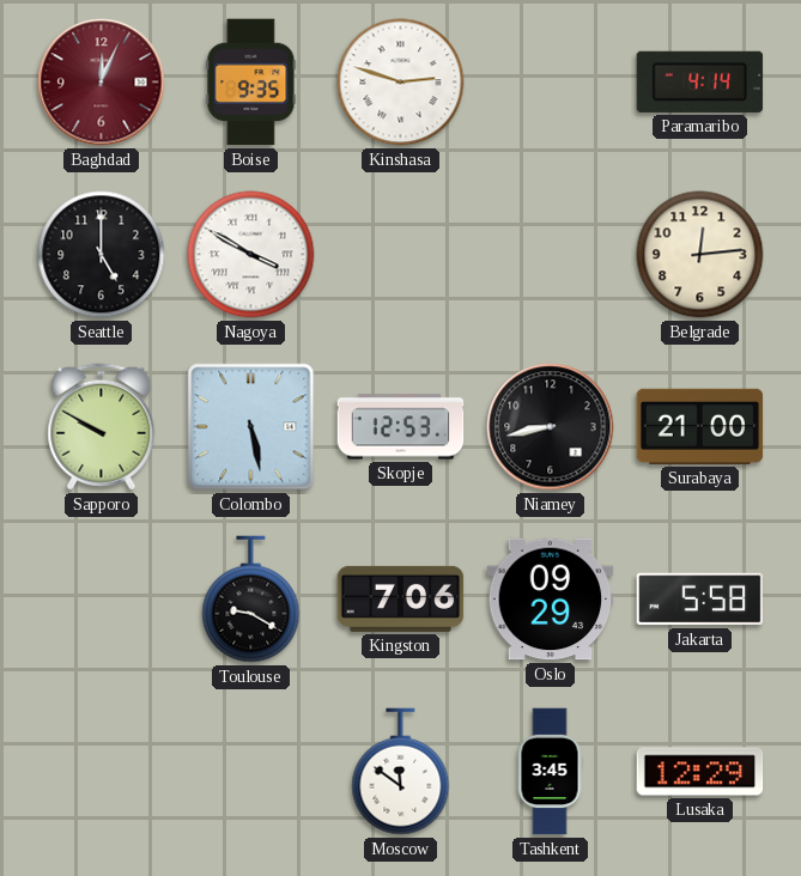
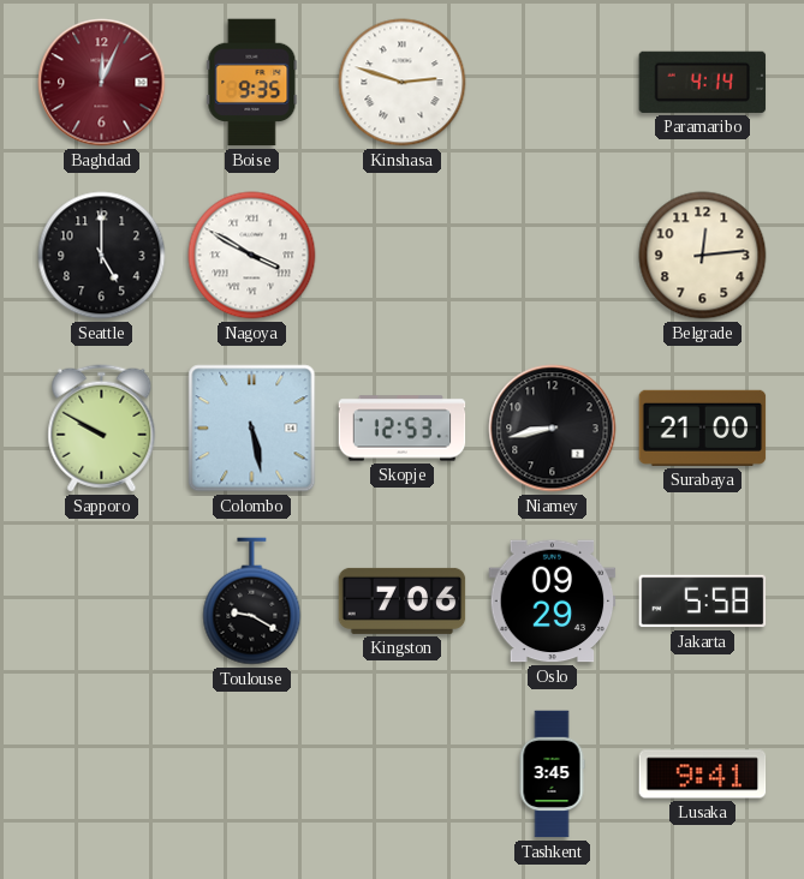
Moscow: 11:51 -> none
Lusaka: 12:29 -> 9:41
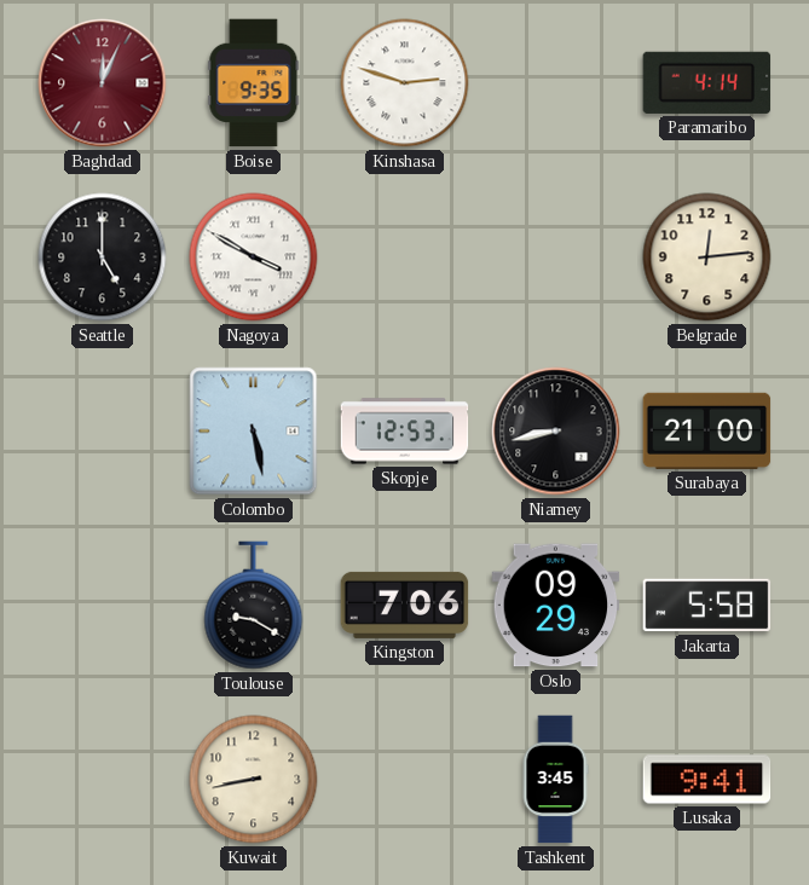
Sapporo: 9:50 -> none
Kuwait: none -> 8:43
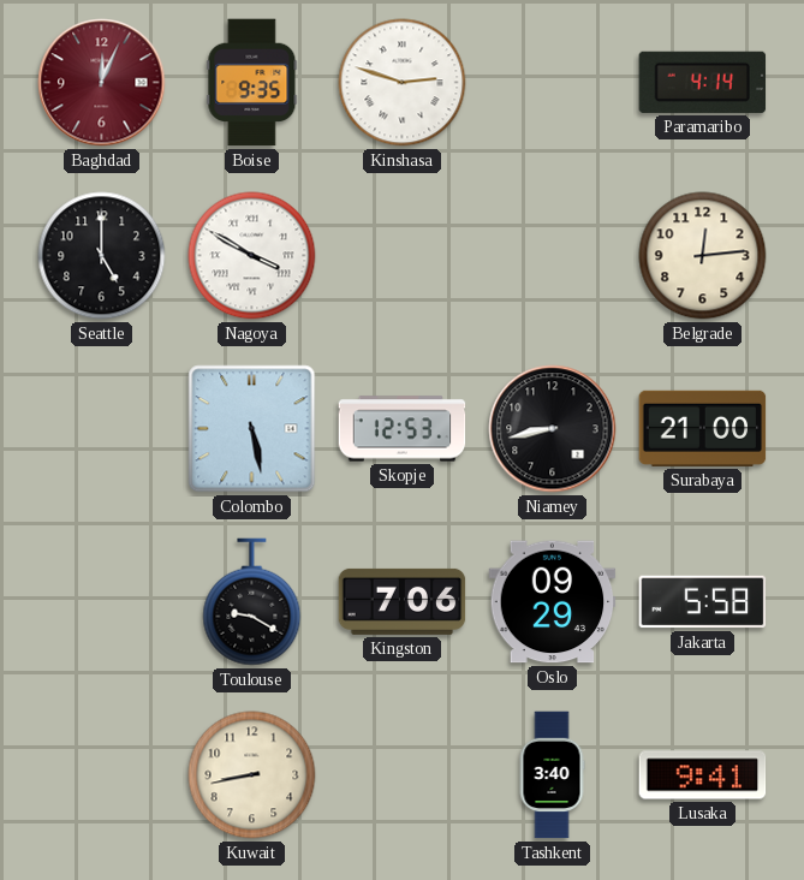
Tashkent: 3:45 -> 3:40
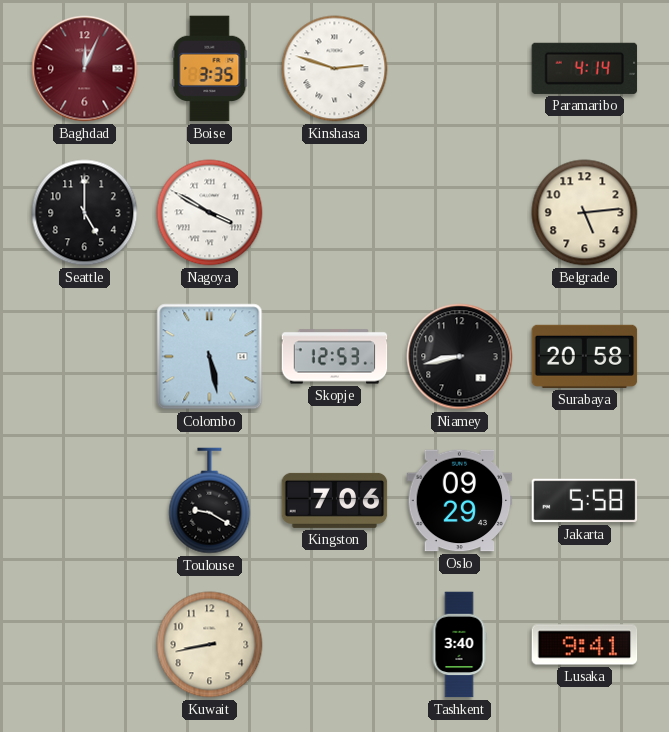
Boise: 9:35 -> 3:35
Belgrade: 12:14 -> 5:14
Surabaya: 21:00 -> 20:58
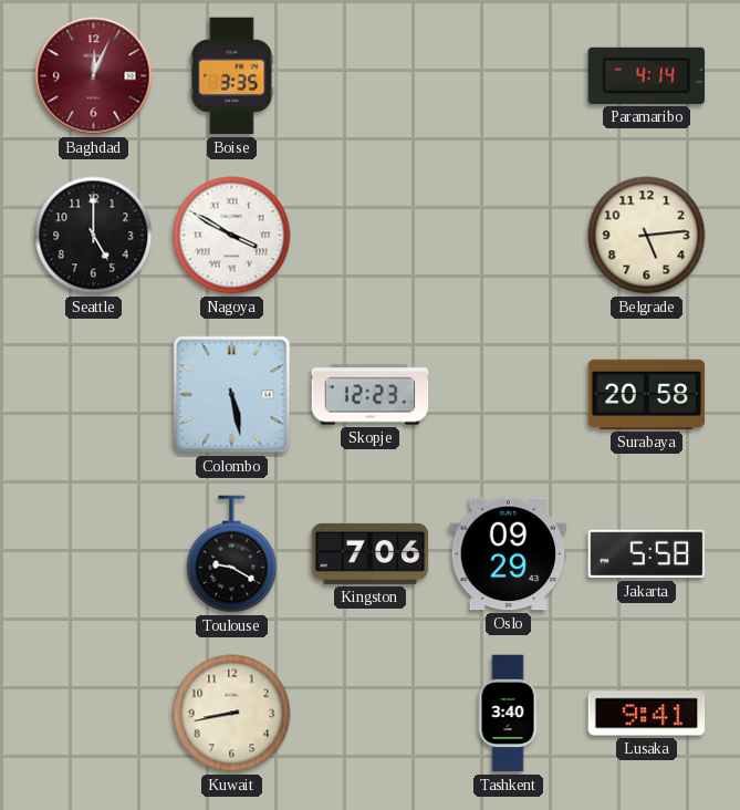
Kinshasa: 2:48 -> none
Skopje: 12:53 -> 12:23
Niamey: 8:43 -> none
